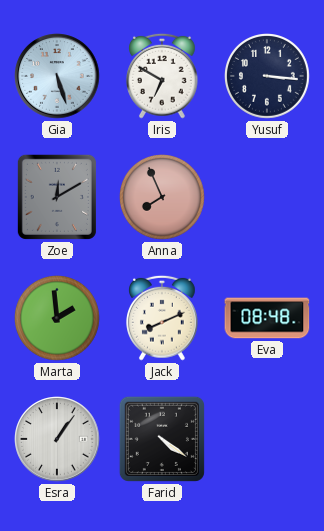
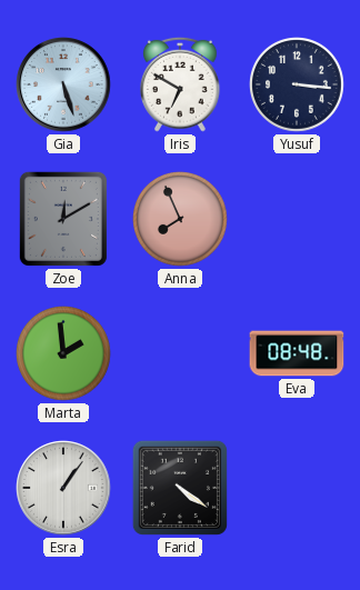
Jack: 8:11 -> none
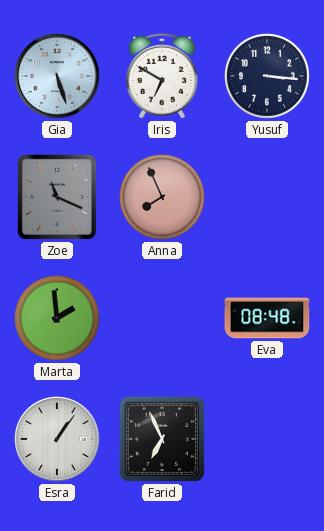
Zoe: 12:10 -> 11:19
Farid: 4:21 -> 6:56
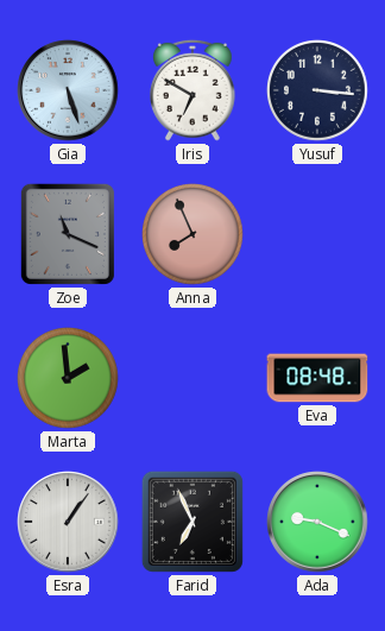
Ada: none -> 9:19
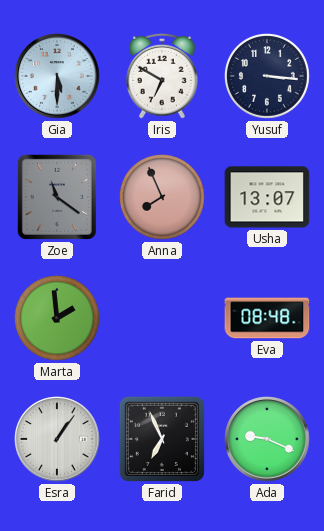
Gia: 5:27 -> 5:30
Zoe: 11:19 -> 11:21
Usha: none -> 13:07
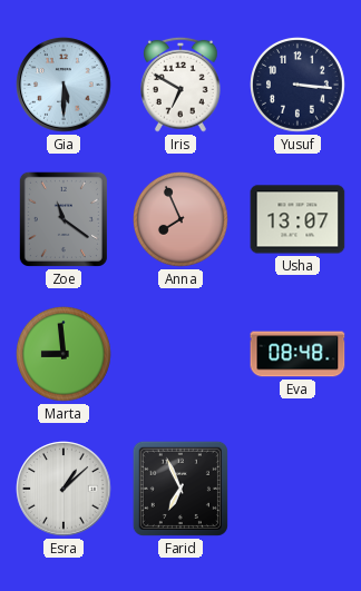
Marta: 1:59 -> 8:59
Esra: 1:06 -> 1:08
Ada: 9:19 -> none
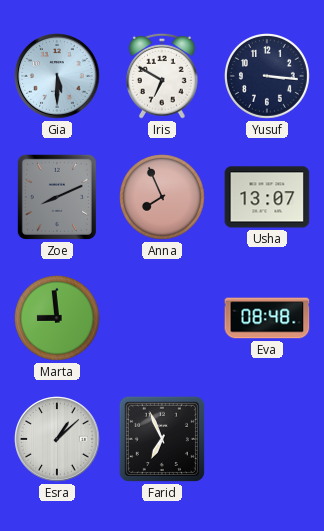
Zoe: 11:21 -> 8:11
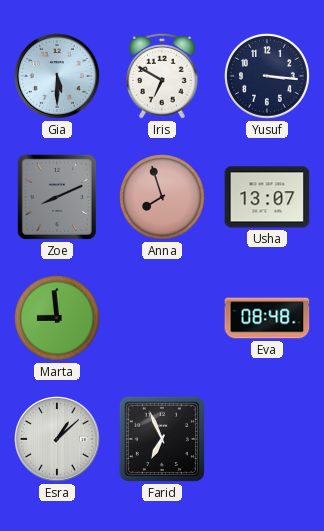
Anna: 7:56 -> 7:57
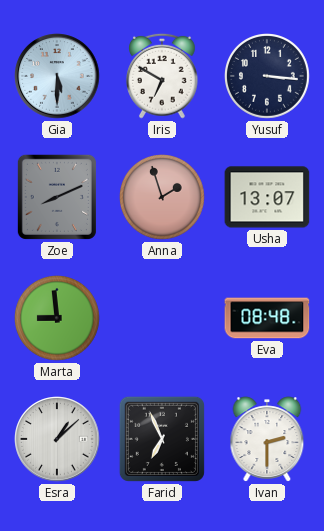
Anna: 7:57 -> 1:57
Ivan: none -> 2:30
